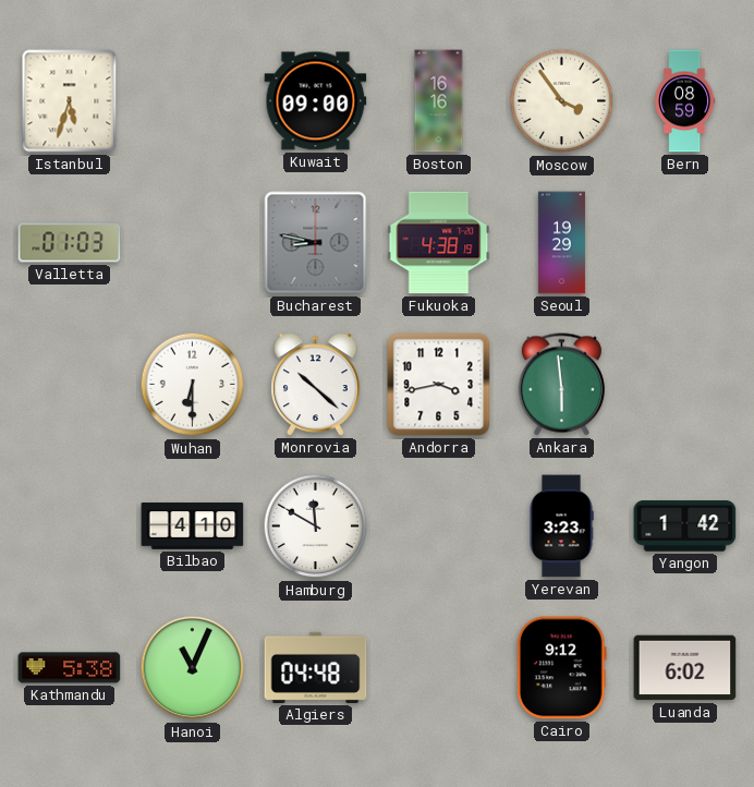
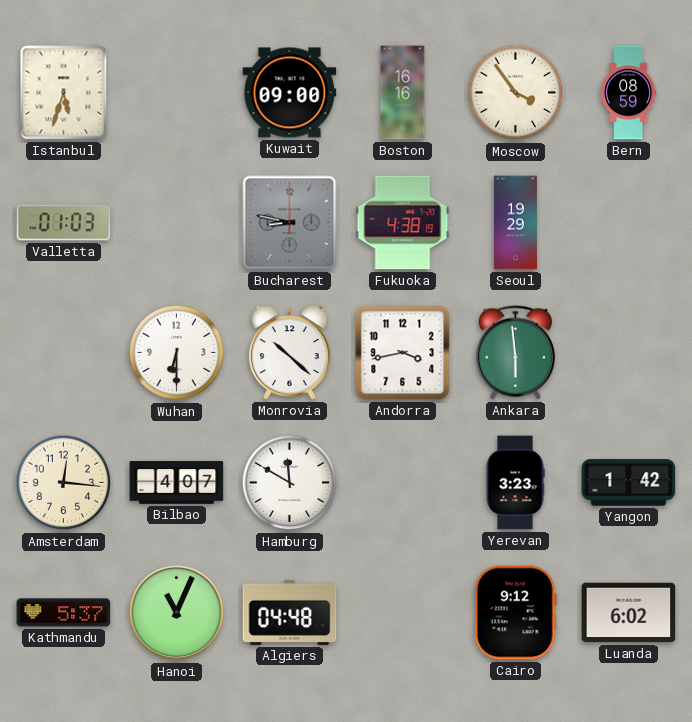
Amsterdam: none -> 12:16
Bilbao: 4:10 -> 4:07
Kathmandu: 5:38 -> 5:37
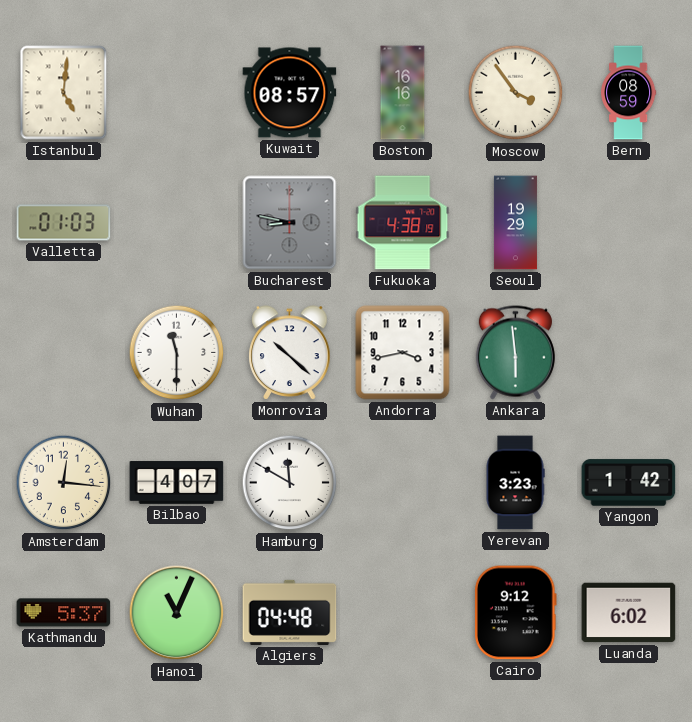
Istanbul: 5:33 -> 5:01
Kuwait: 09:00 -> 08:57
Wuhan: 6:30 -> 11:30
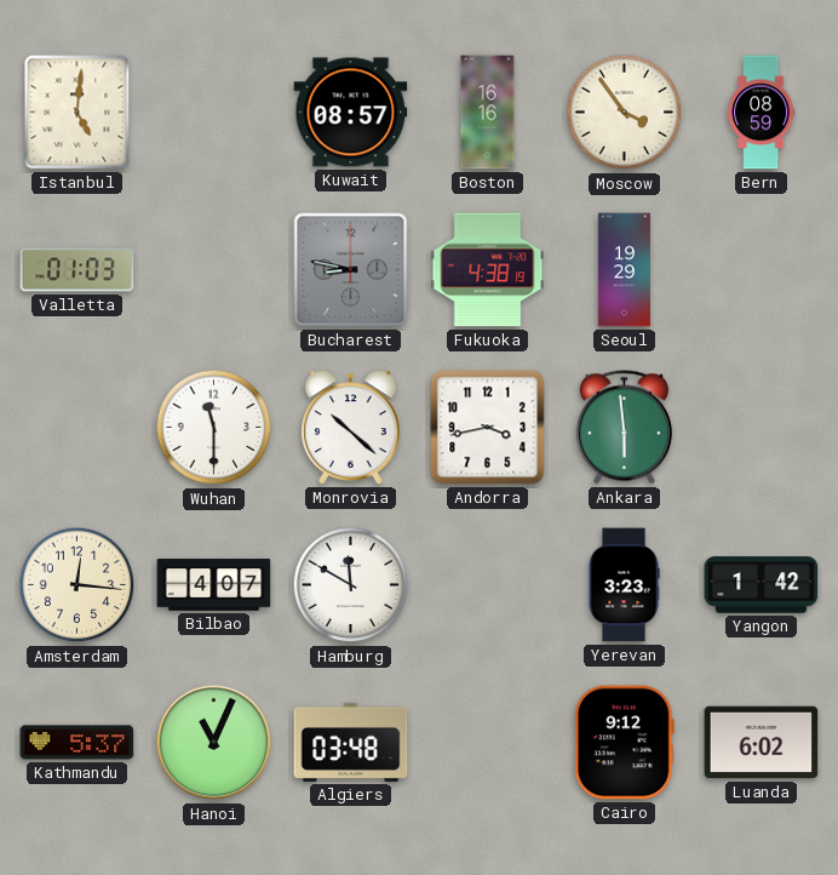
Algiers: 04:48 -> 03:48
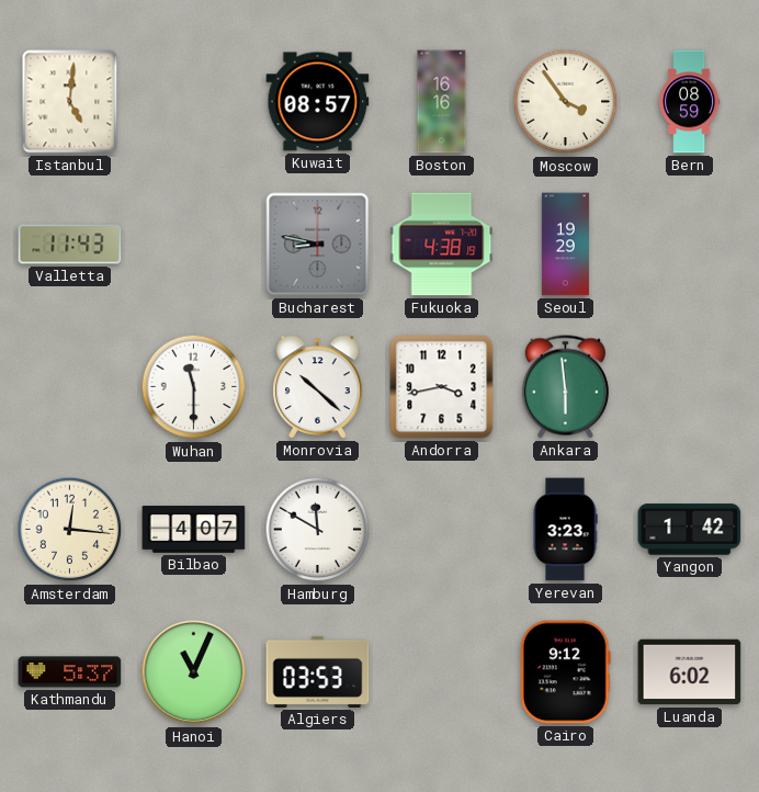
Valletta: 01:03 -> 11:43
Algiers: 03:48 -> 03:53
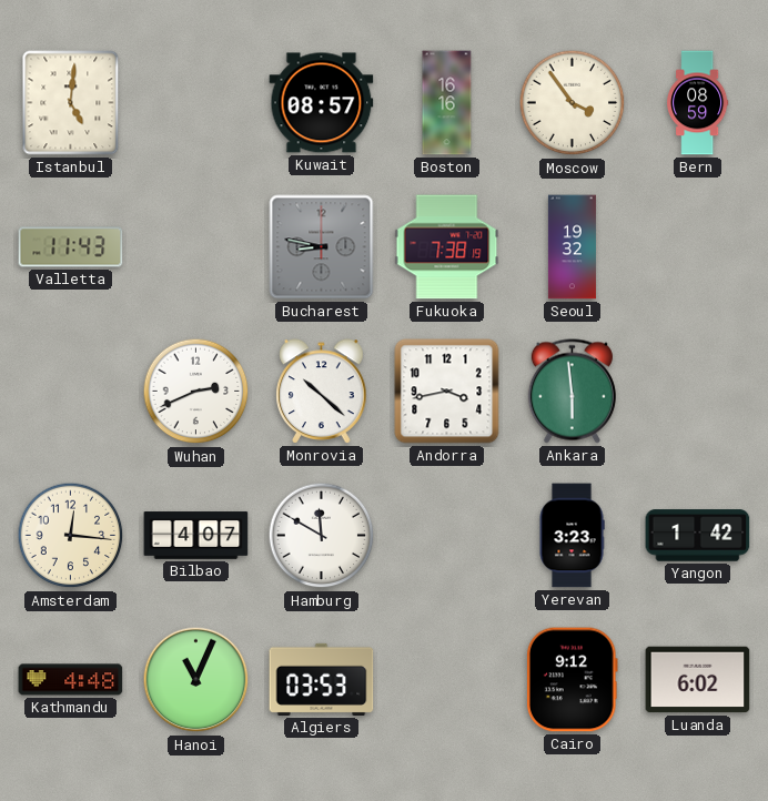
Fukuoka: 4:38 -> 7:38
Seoul: 19:29 -> 19:32
Wuhan: 11:30 -> 2:41
Kathmandu: 5:37 -> 4:48
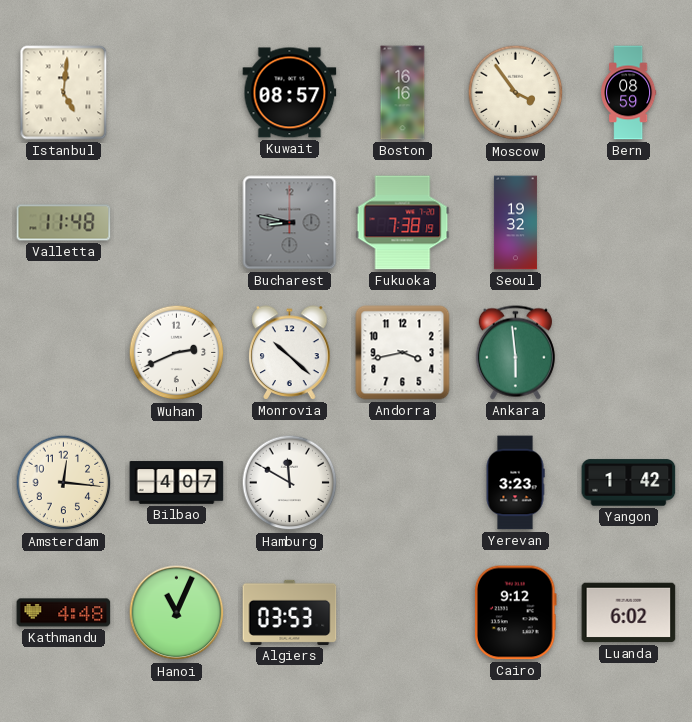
Valletta: 11:43 -> 11:48
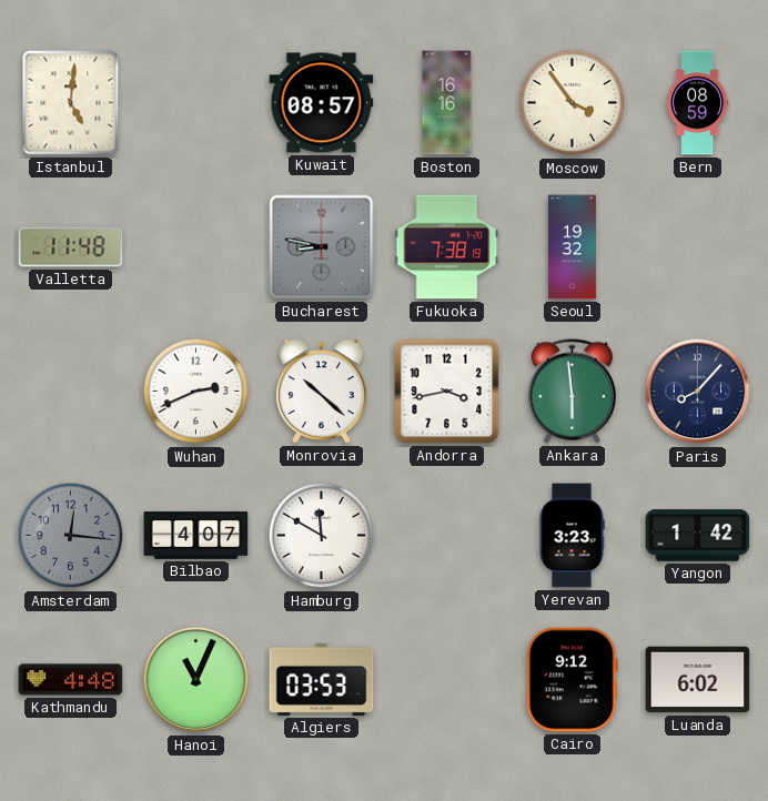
Paris: none -> 8:07
Amsterdam dial: cream -> grey
